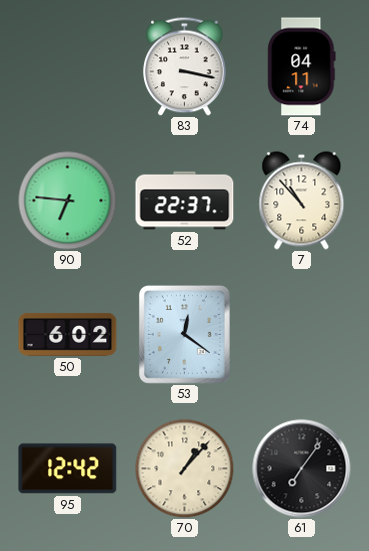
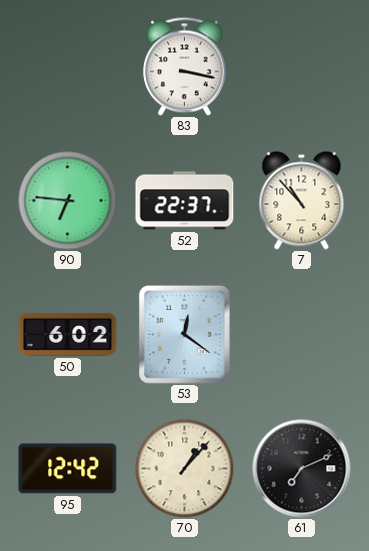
74: 04:11 -> none
61: 7:06 -> 7:11
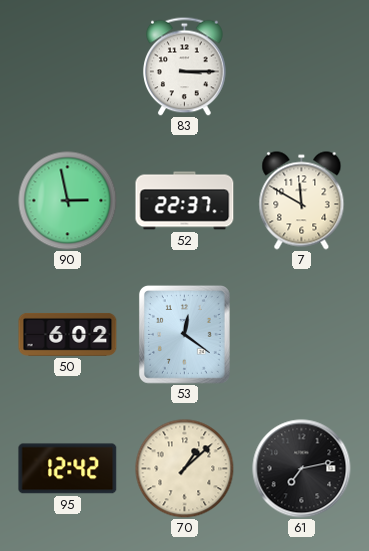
83: 3:17 -> 3:15
90: 6:46 -> 2:58
7: 10:53 -> 11:50
70: 1:07 -> 1:08
61: 7:11 -> 7:13
